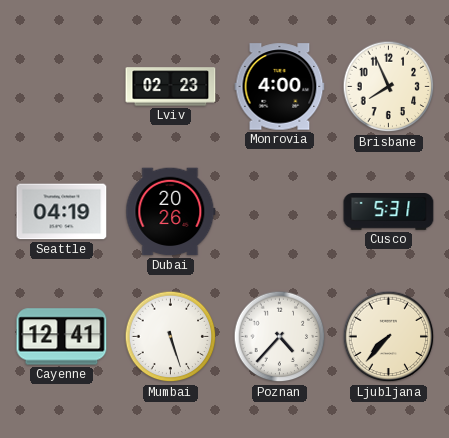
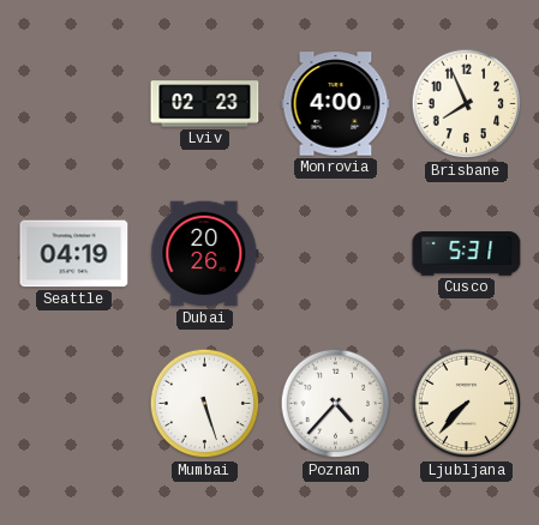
Cayenne: 12:41 -> none
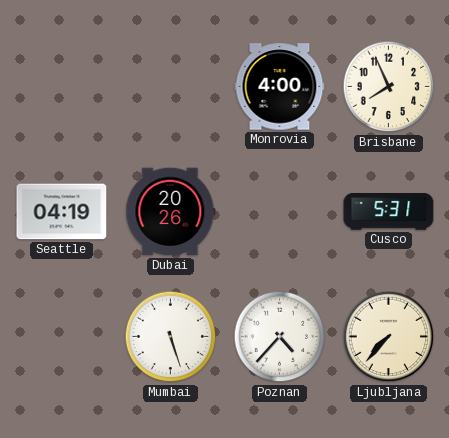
Lviv: 02:23 -> none
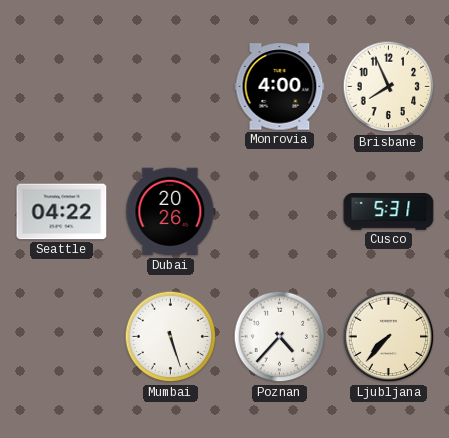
Seattle: 04:19 -> 04:22
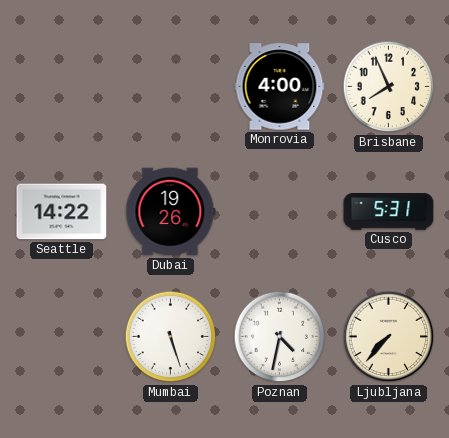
Seattle: 04:22 -> 14:22
Dubai: 20:26 -> 19:26
Poznan: 4:37 -> 4:32
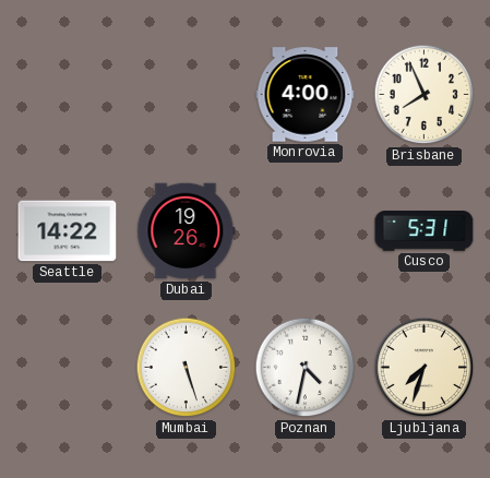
Ljubljana: 7:37 -> 7:33
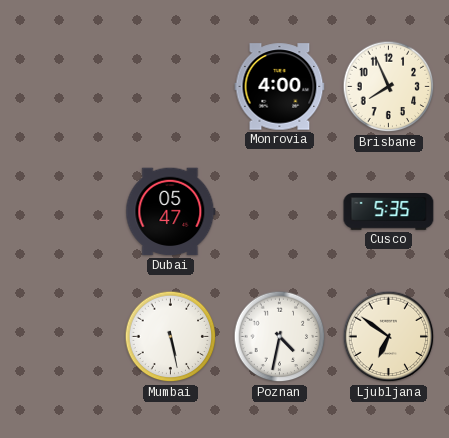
Seattle: 14:22 -> none
Dubai: 19:26 -> 05:47
Cusco: 5:31 -> 5:35
Mumbai: 5:27 -> 5:28
Ljubljana: 7:33 -> 6:51
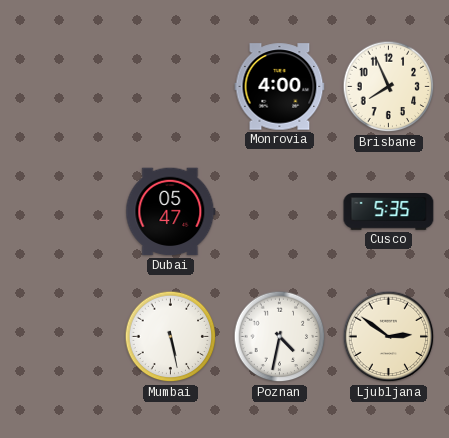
Ljubljana: 6:51 -> 2:51
